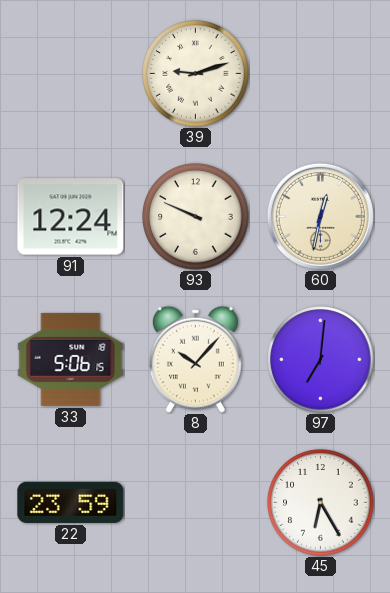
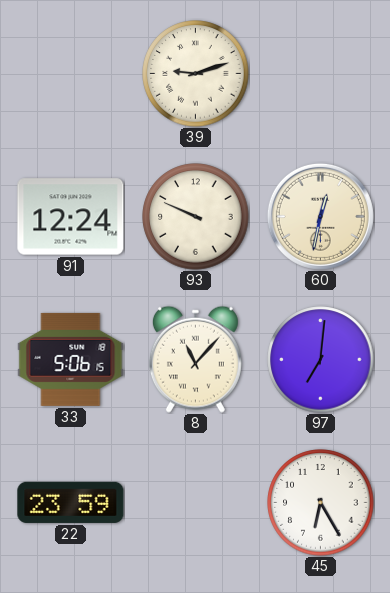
8: 10:07 -> 11:07
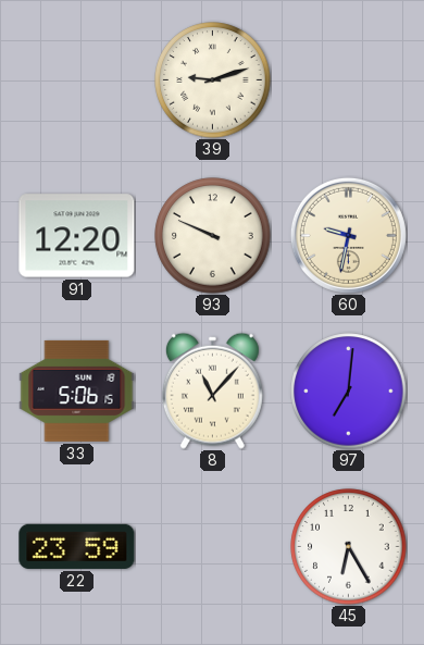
91: 12:24 -> 12:20
60: 12:32 -> 9:32
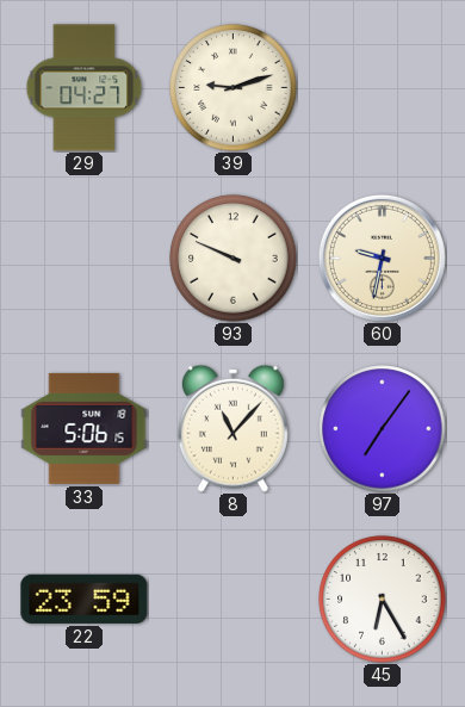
29: none -> 04:27
91: 12:20 -> none
97: 7:01 -> 7:06
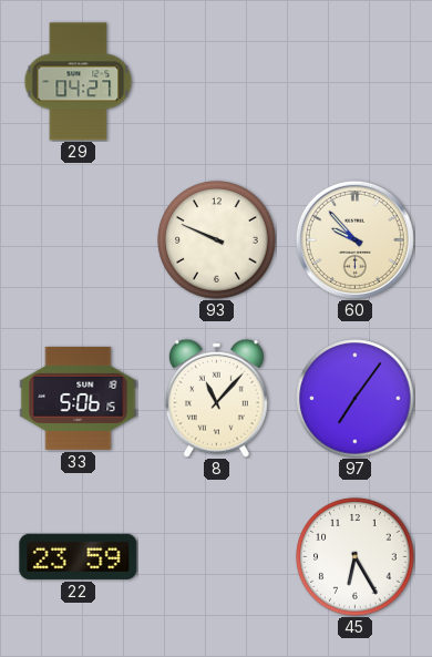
39: 9:12 -> none
60: 9:32 -> 9:53
